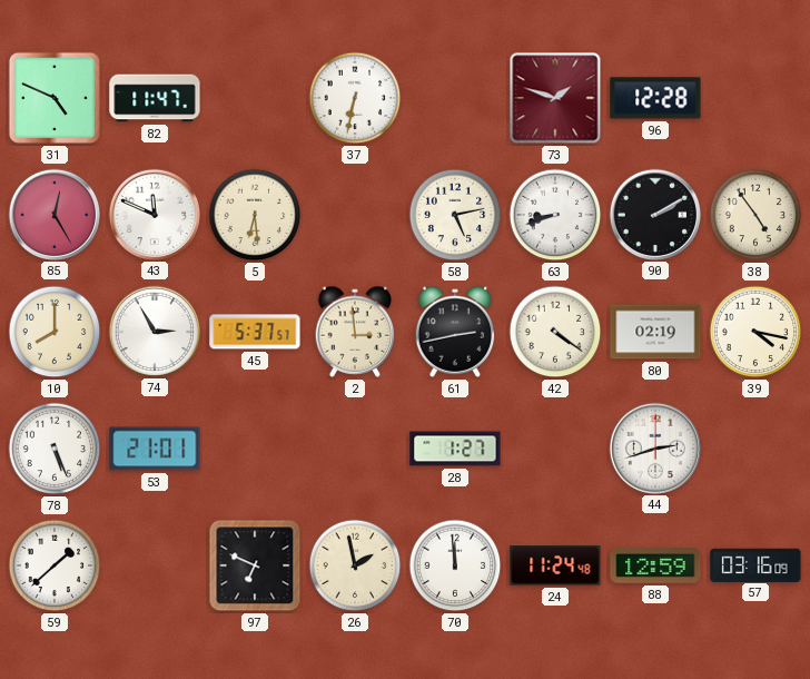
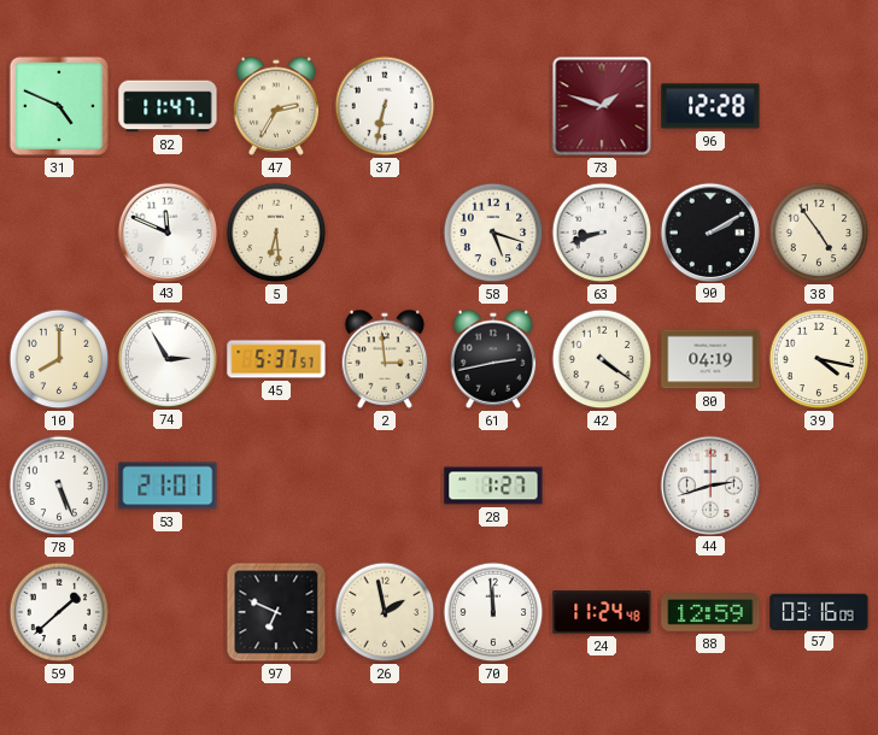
47: none -> 2:35
85: 12:25 -> none
58: 5:13 -> 5:18
80: 02:19 -> 04:19
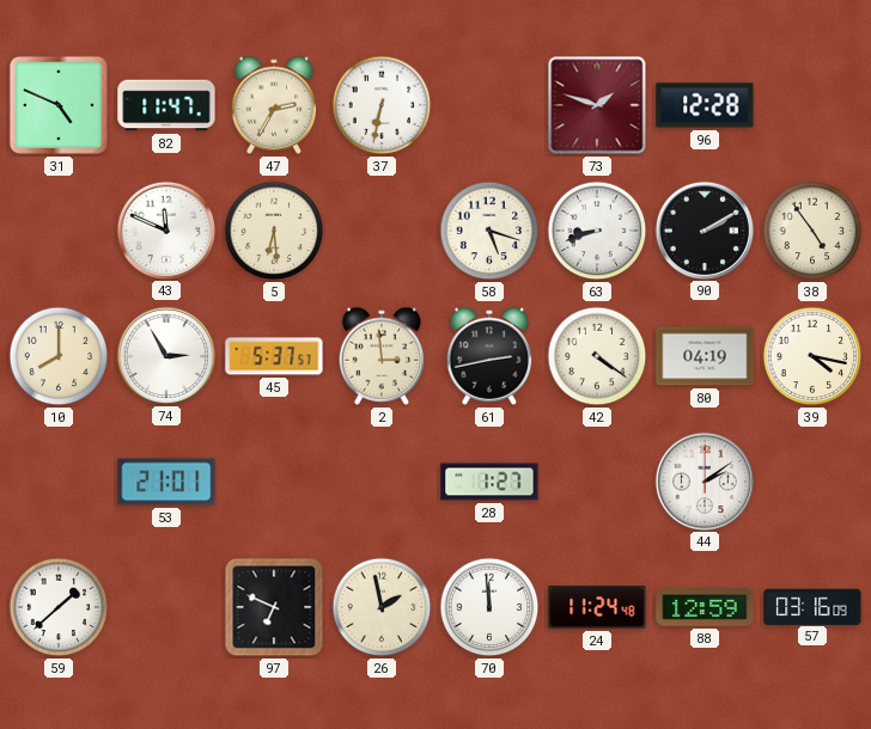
78: 5:26 -> none
44: 2:42 -> 2:09
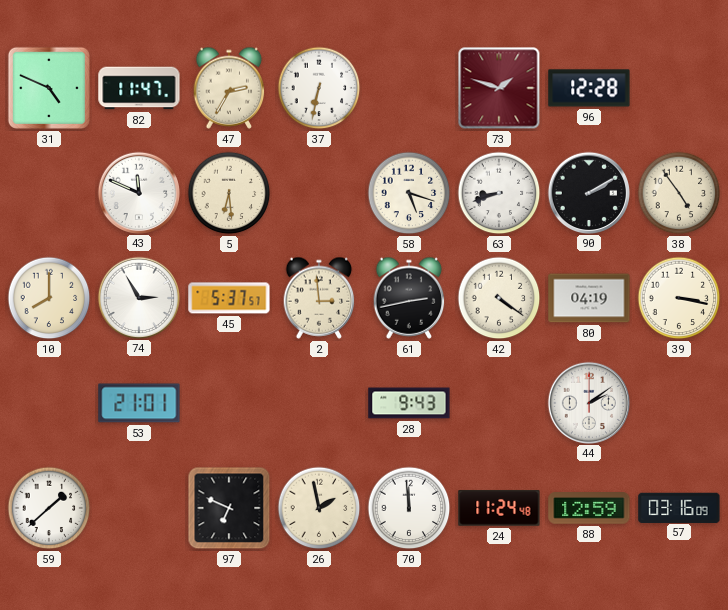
39: 4:17 -> 3:17
28: 1:27 -> 9:43
